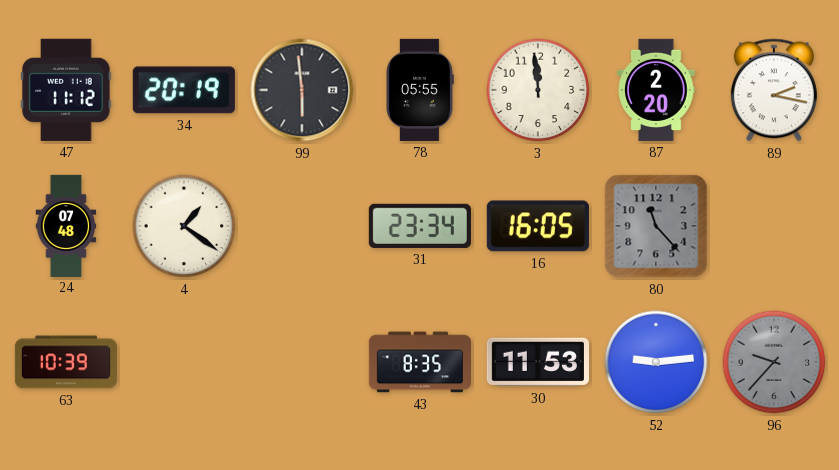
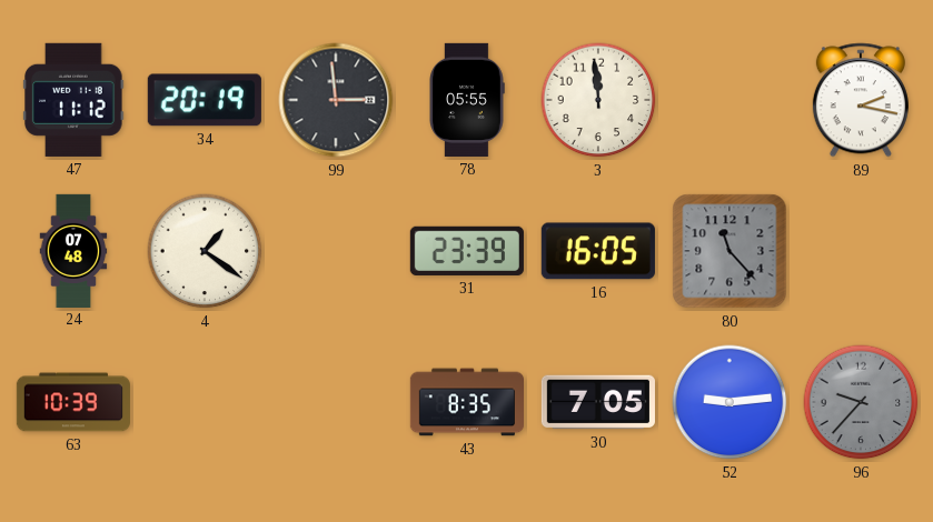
99: 5:59 -> 2:59
87: 2:20 -> none
31: 23:34 -> 23:39
30: 11:53 -> 7:05
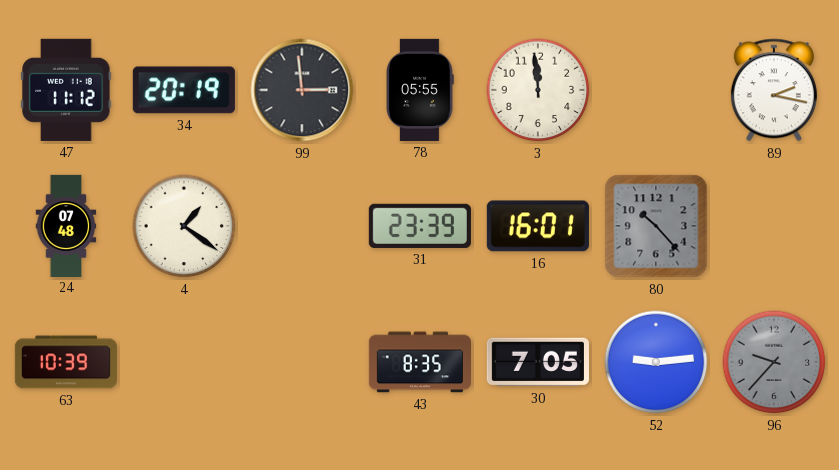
16: 16:05 -> 16:01
80: 11:23 -> 10:23
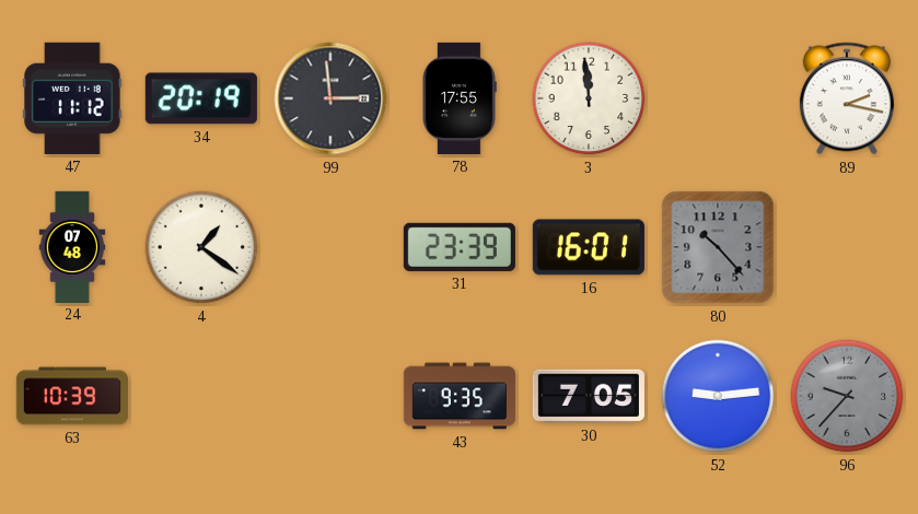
78: 05:55 -> 17:55
43: 8:35 -> 9:35
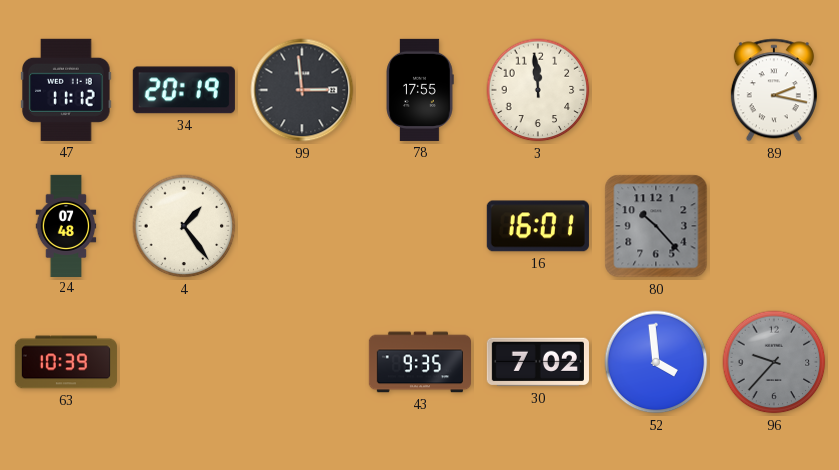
4: 1:21 -> 1:24
31: 23:39 -> none
30: 7:05 -> 7:02
52: 9:14 -> 3:59
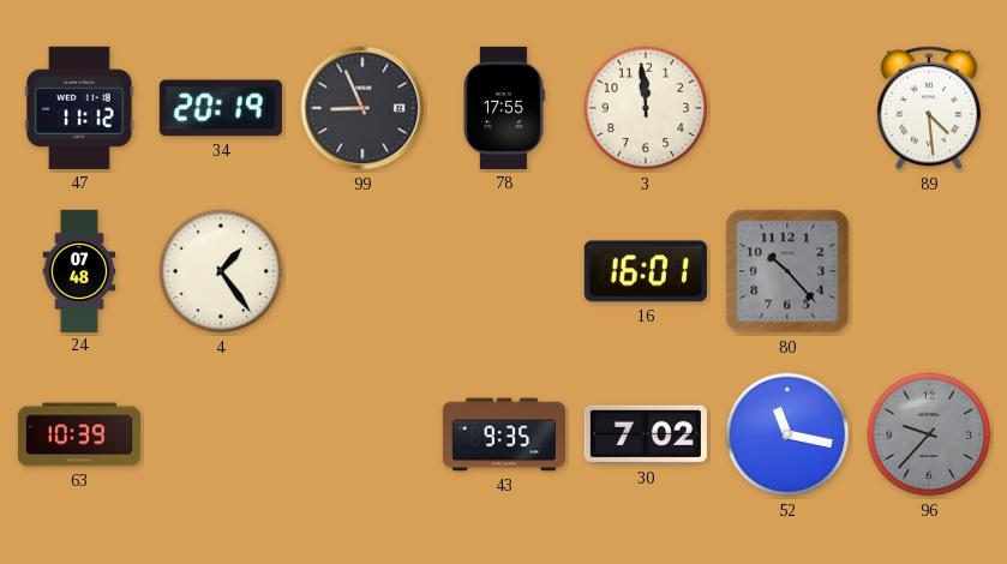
99: 2:59 -> 8:56
89: 2:17 -> 4:29
52: 3:59 -> 11:17
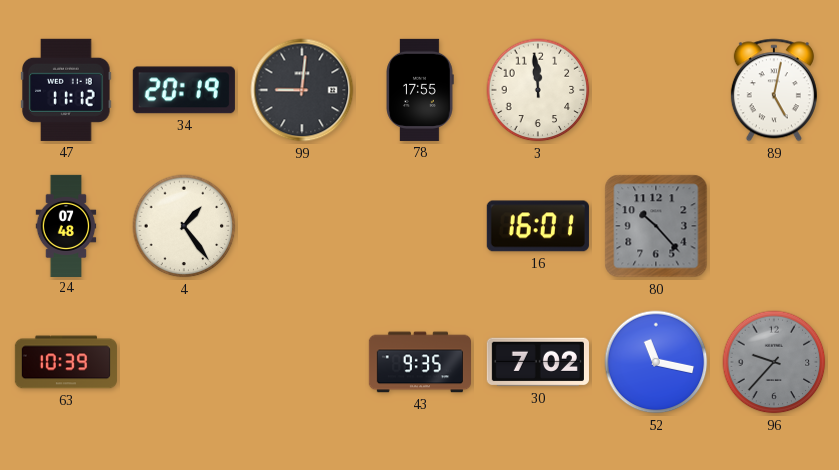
99: 8:56 -> 9:01
89: 4:29 -> 5:02
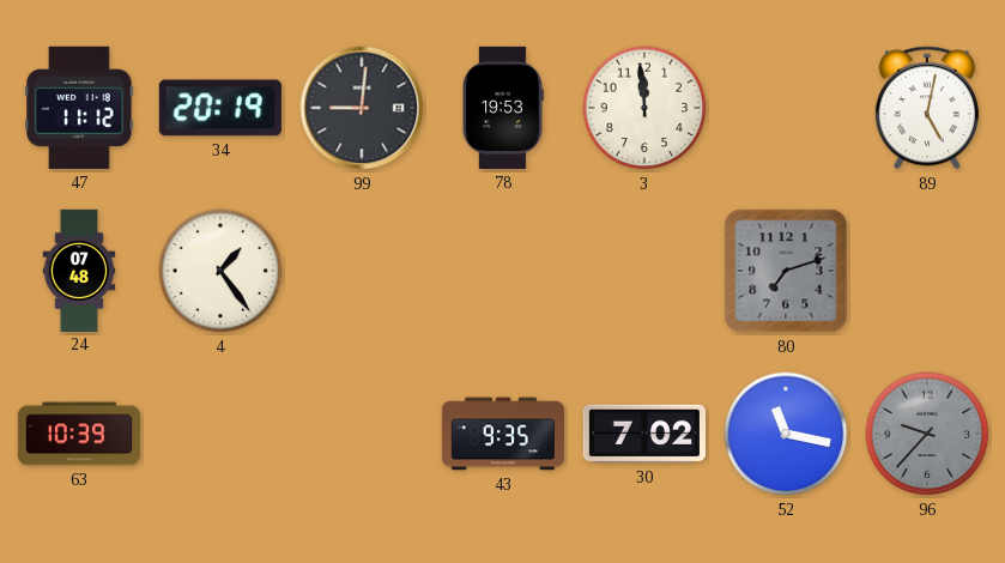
78: 17:55 -> 19:53
16: 16:01 -> none
80: 10:23 -> 7:12
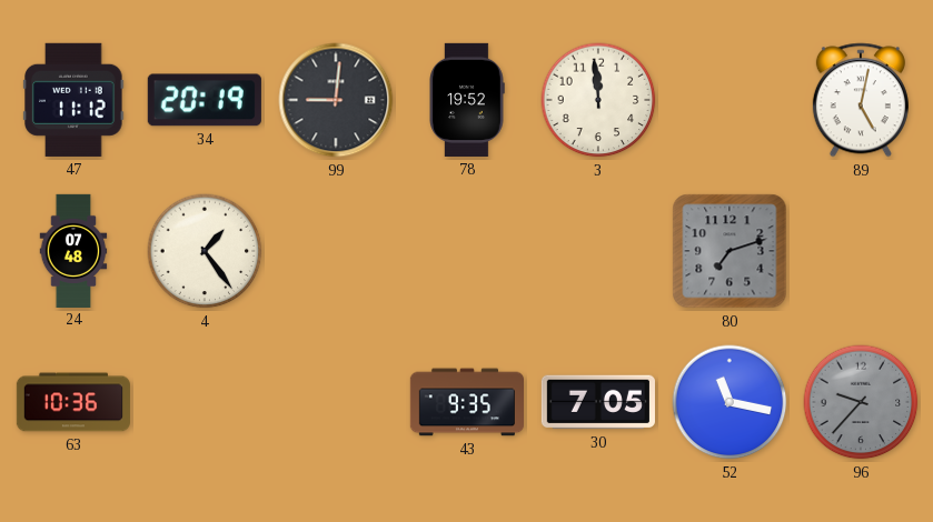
78: 19:53 -> 19:52
63: 10:39 -> 10:36
30: 7:02 -> 7:05
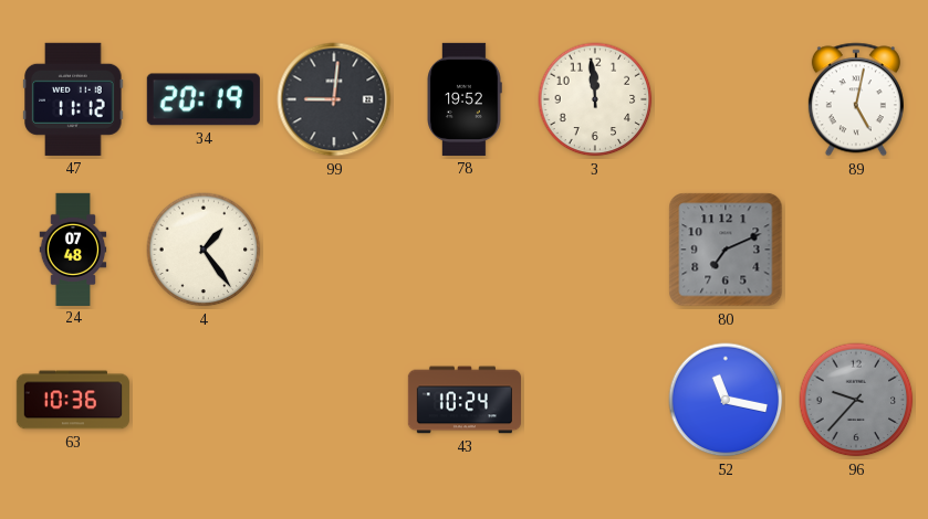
80: 7:12 -> 7:11
43: 9:35 -> 10:24
30: 7:05 -> none
